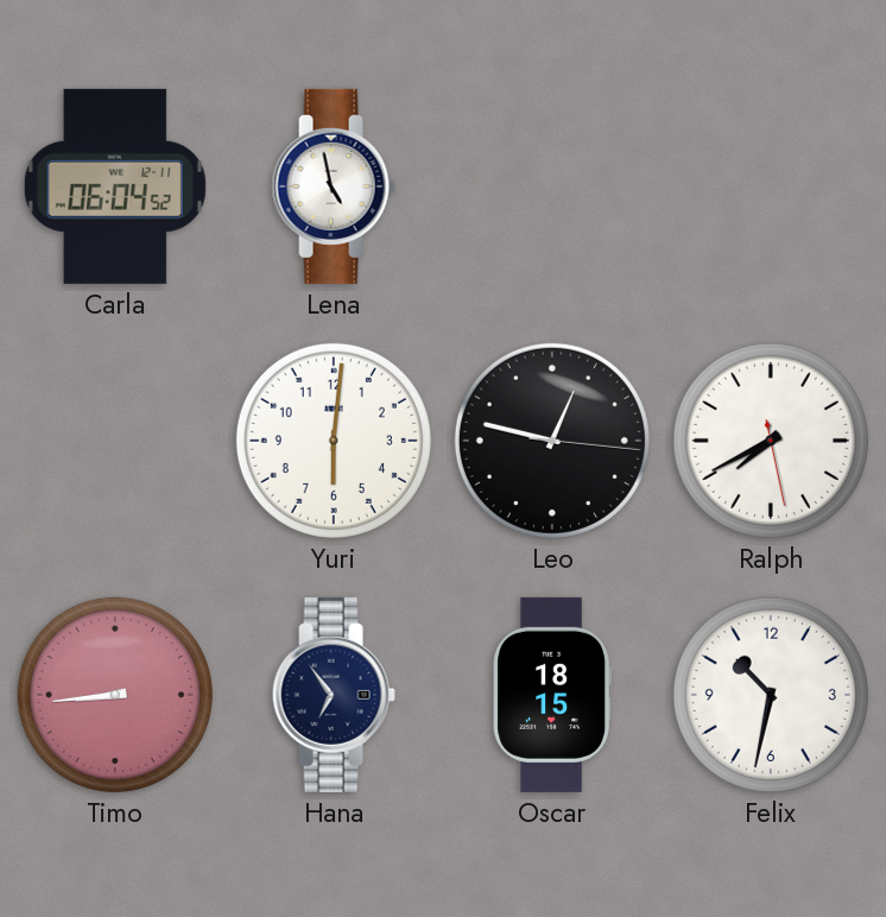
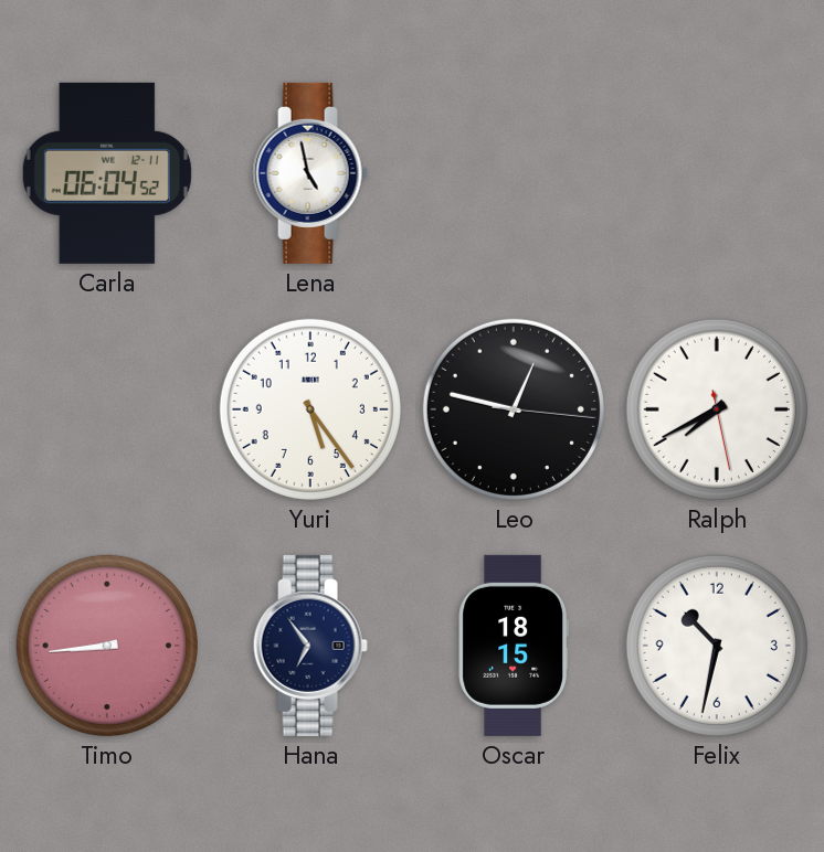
Yuri: 6:01 -> 5:24
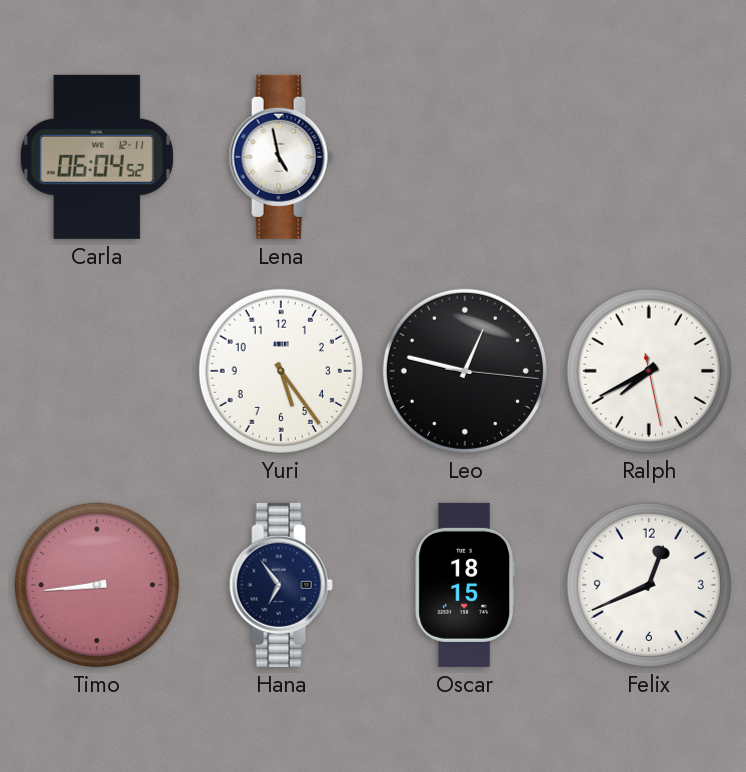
Felix: 10:32 -> 12:41
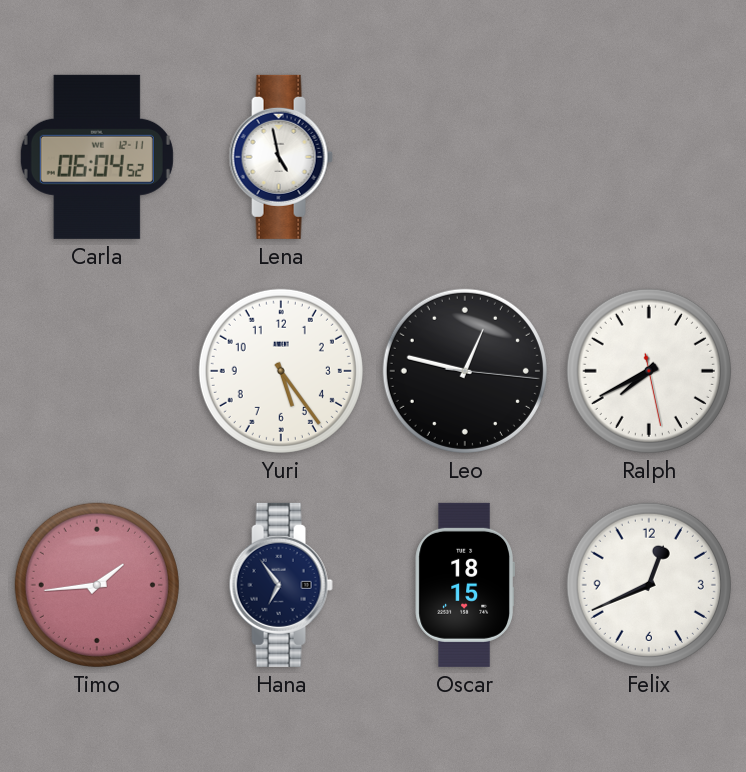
Timo: 8:44 -> 1:44
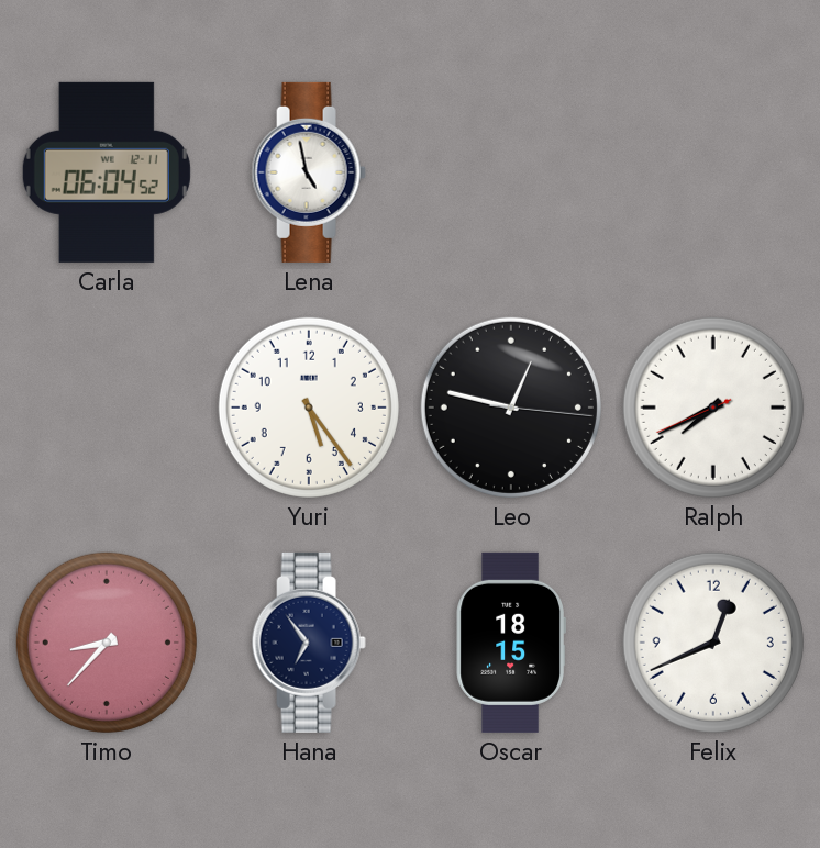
Ralph: 7:40:28 -> 7:40:41
Timo: 1:44 -> 8:37
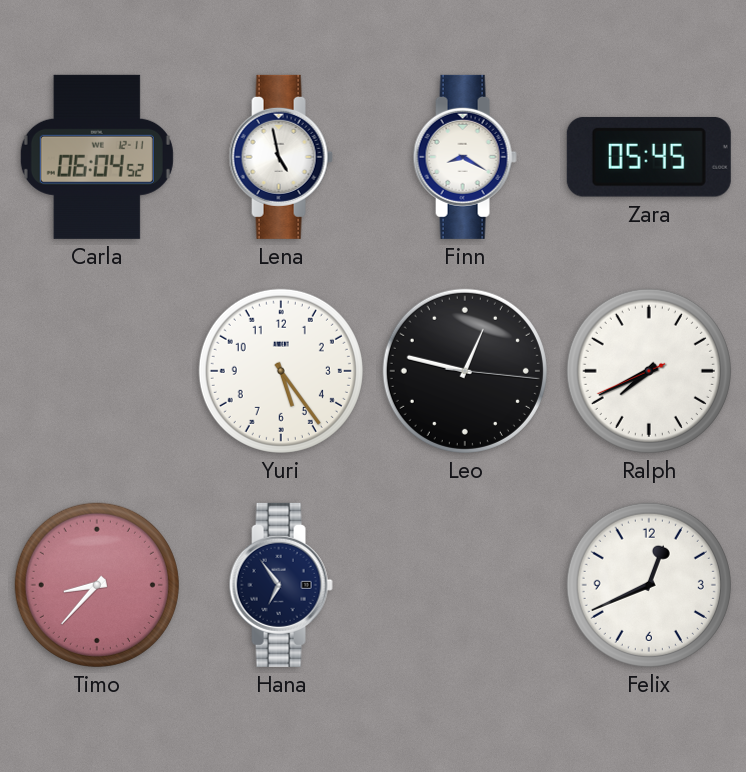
Finn: none -> 8:20
Zara: none -> 05:45
Oscar: 18:15 -> none
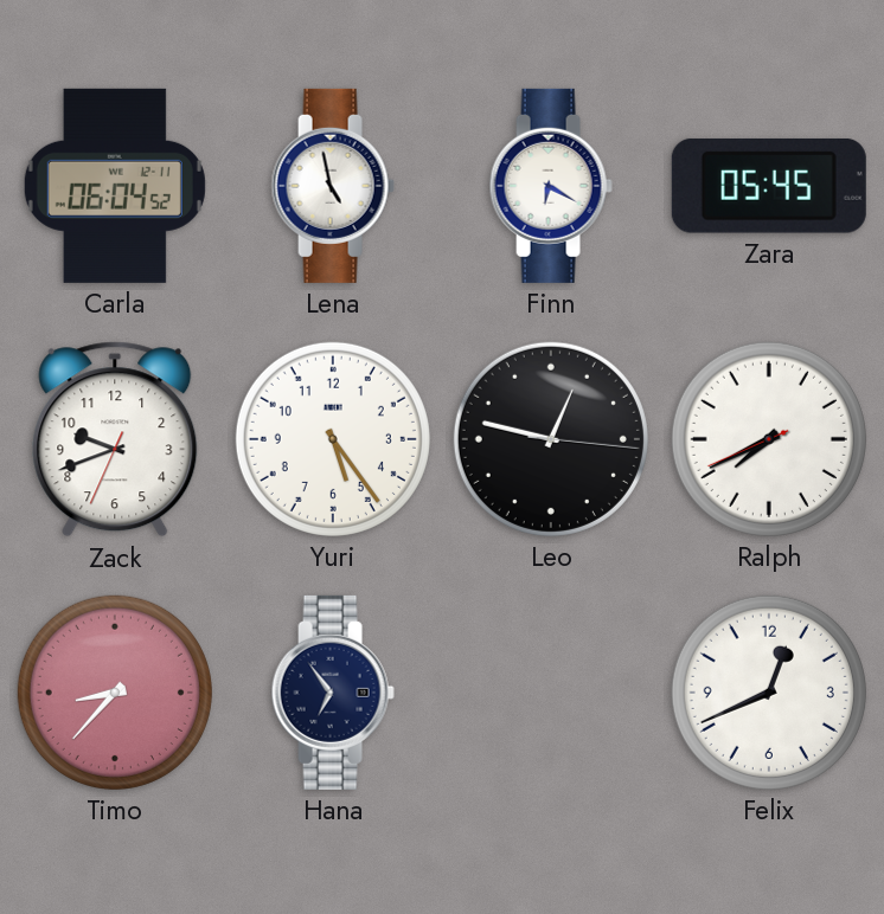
Finn: 8:20 -> 6:20
Zack: none -> 9:41
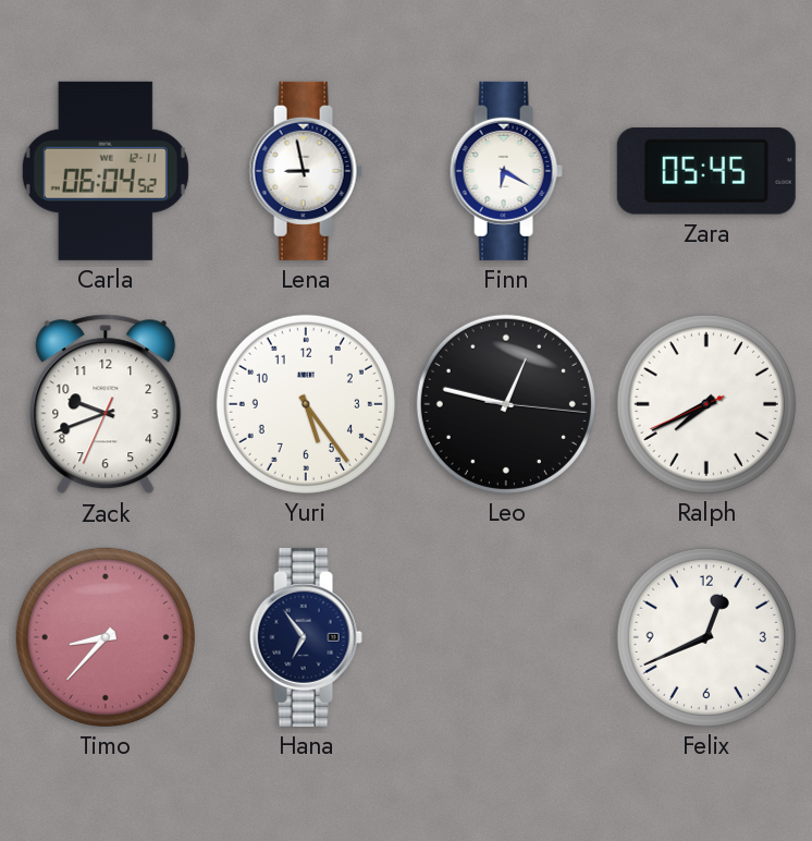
Lena: 4:58 -> 8:58
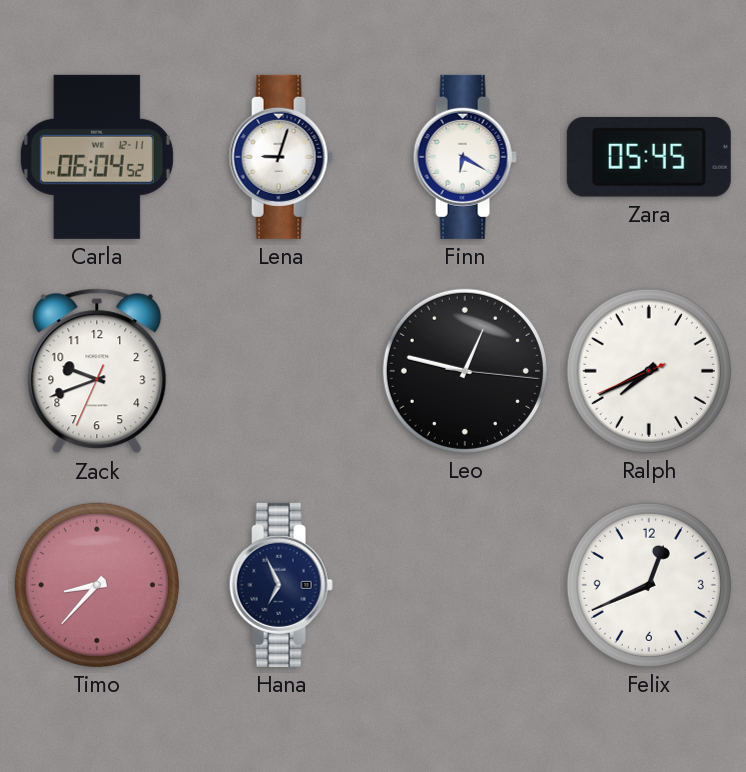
Lena: 8:58 -> 9:03
Yuri: 5:24 -> none
Hana: 6:54 -> 6:56
